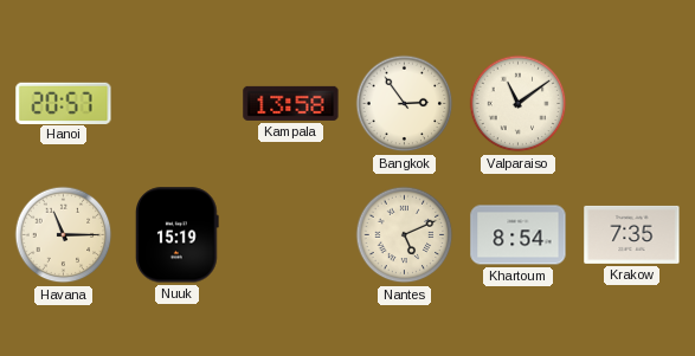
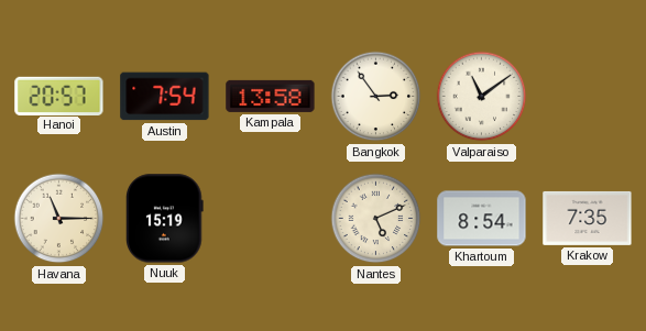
Austin: none -> 7:54
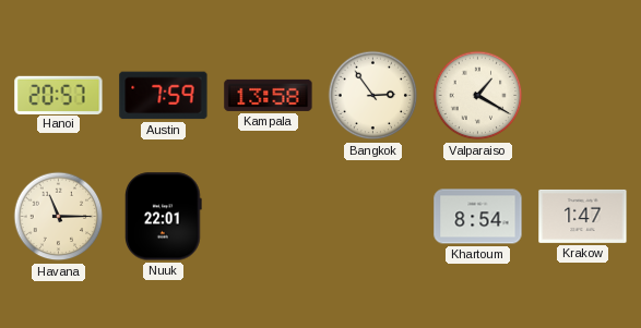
Austin: 7:54 -> 7:59
Valparaiso: 11:09 -> 1:20
Nuuk: 15:19 -> 22:01
Nantes: 5:11 -> none
Krakow: 7:35 -> 1:47
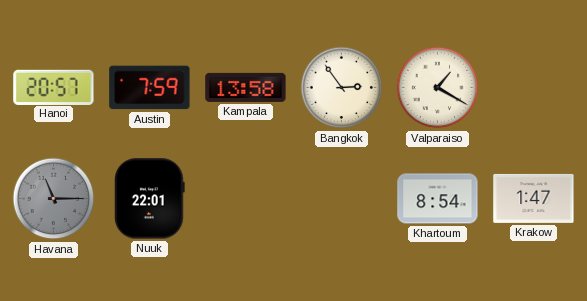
Havana dial: cream -> grey
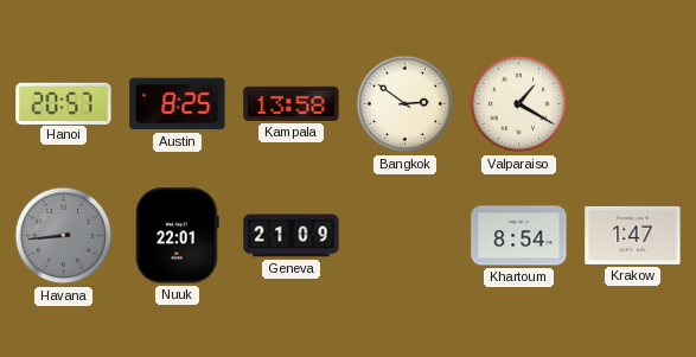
Austin: 7:59 -> 8:25
Bangkok: 2:54 -> 2:51
Havana: 11:15 -> 8:44
Geneva: none -> 21:09
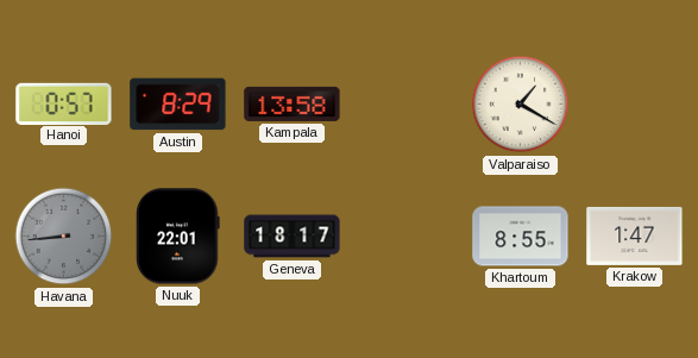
Hanoi: 20:57 -> 0:57
Austin: 8:25 -> 8:29
Bangkok: 2:51 -> none
Geneva: 21:09 -> 18:17
Khartoum: 8:54 -> 8:55
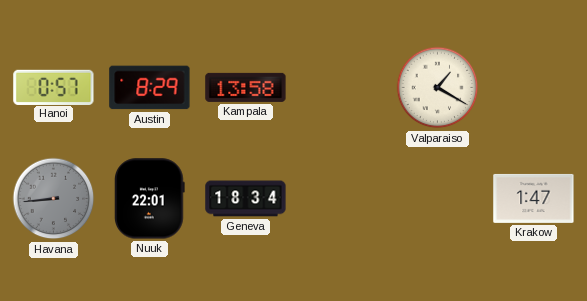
Geneva: 18:17 -> 18:34
Khartoum: 8:55 -> none
